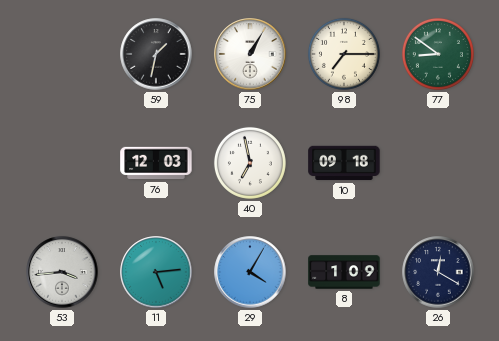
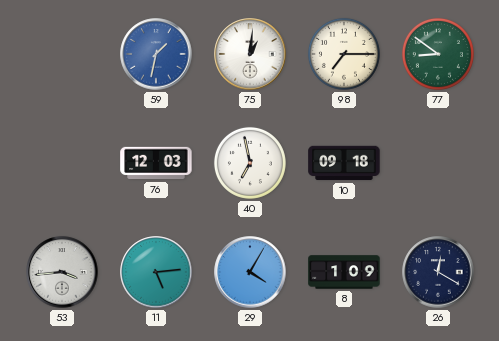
59 dial: black -> blue
75: 1:05 -> 1:01
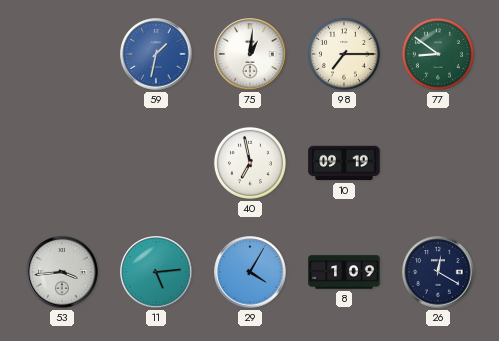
76: 12:03 -> none
10: 09:18 -> 09:19
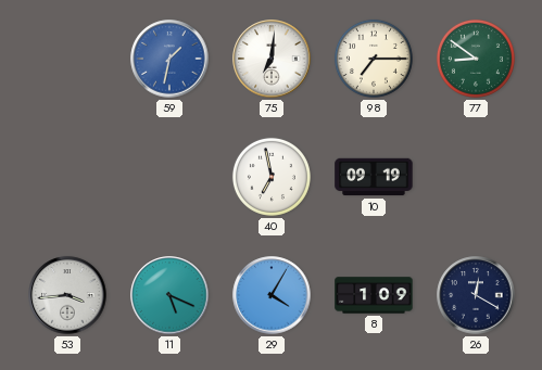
75: 1:01 -> 7:01
11: 5:14 -> 5:19
